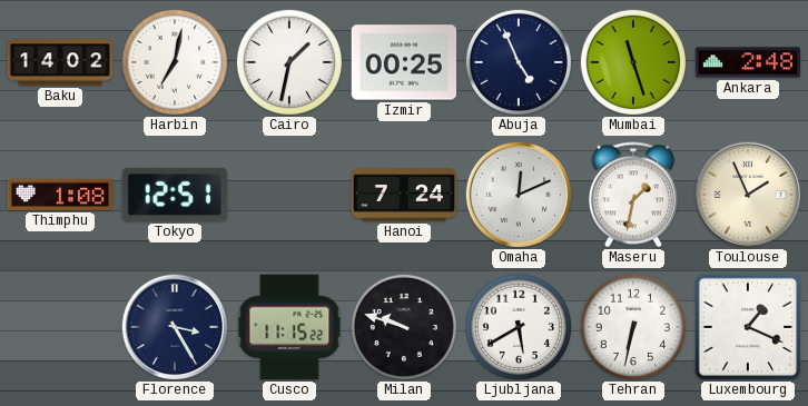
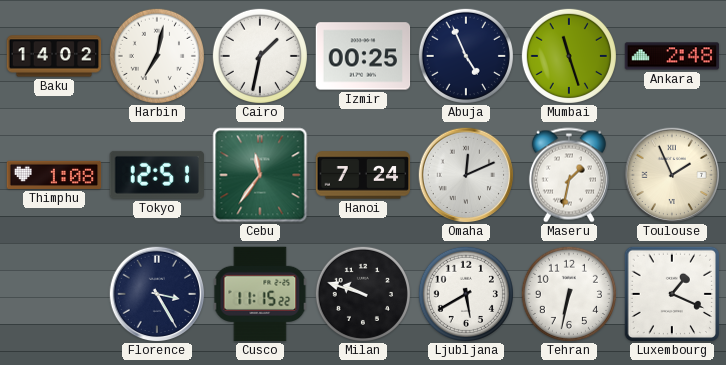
Cebu: none -> 11:36
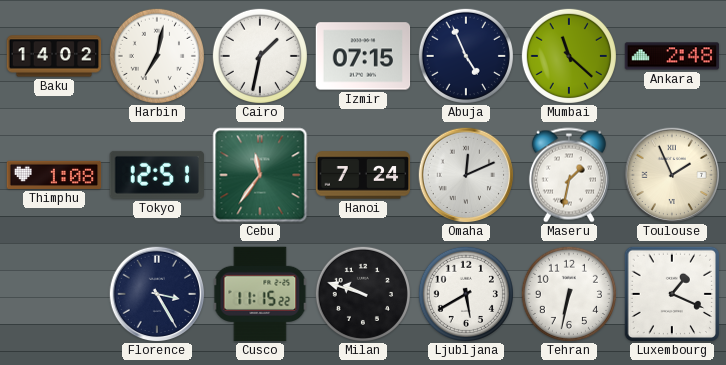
Izmir: 00:25 -> 07:15
Mumbai: 11:27 -> 11:22
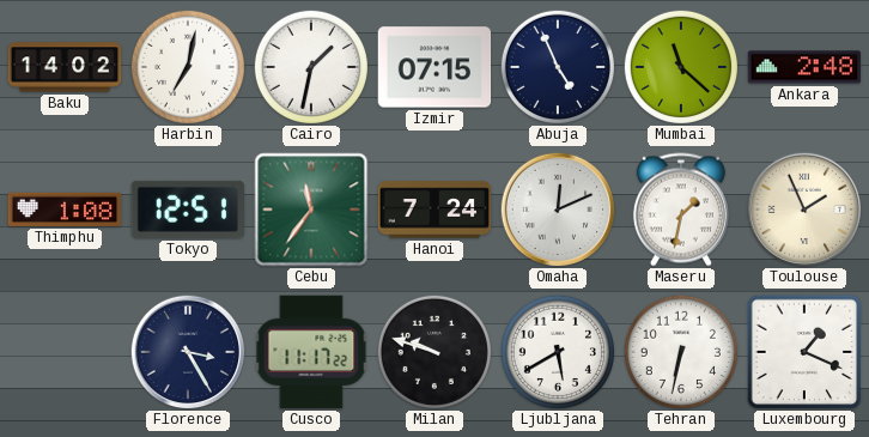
Cusco: 11:15 -> 11:17
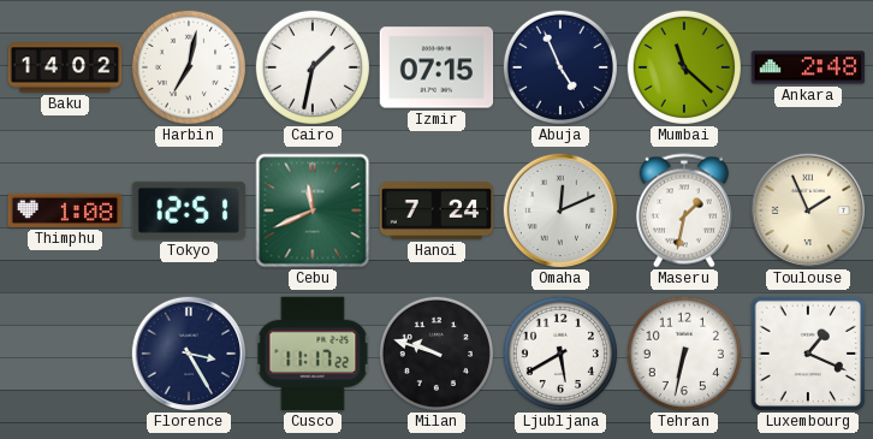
Cebu: 11:36 -> 11:41
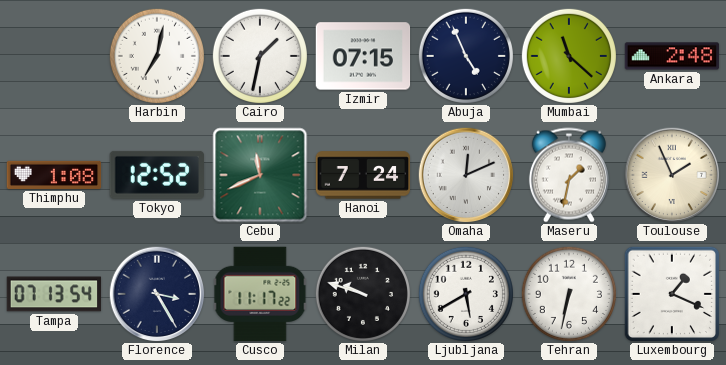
Baku: 14:02 -> none
Tokyo: 12:51 -> 12:52
Tampa: none -> 07:13
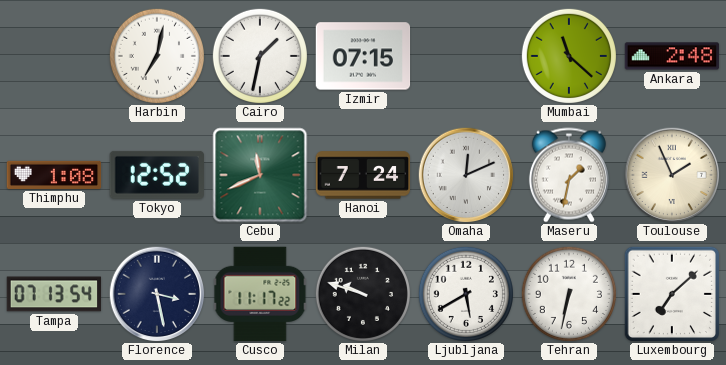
Abuja: 4:56 -> none
Florence: 3:25 -> 3:28
Luxembourg: 1:19 -> 7:08
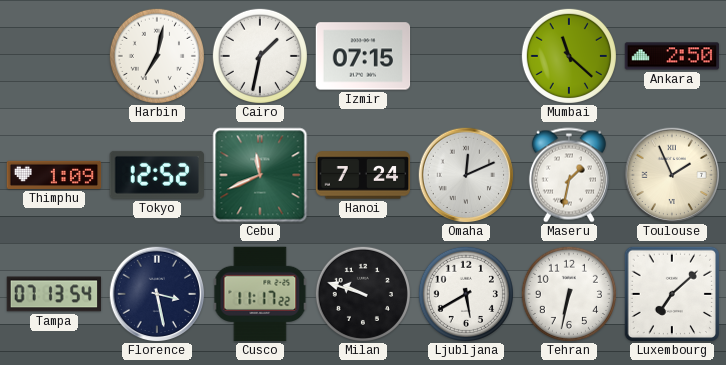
Ankara: 2:48 -> 2:50
Thimphu: 1:08 -> 1:09
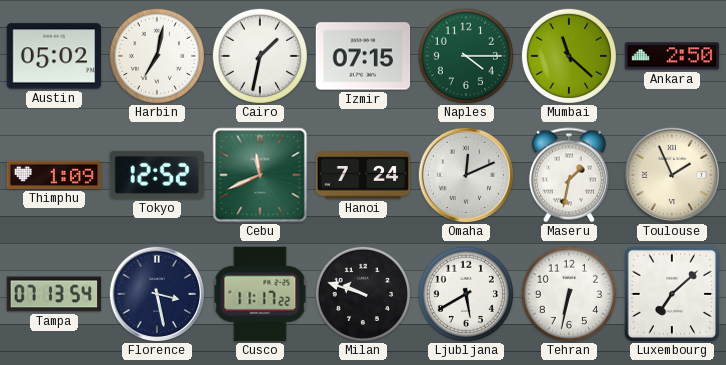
Austin: none -> 05:02
Naples: none -> 4:15
